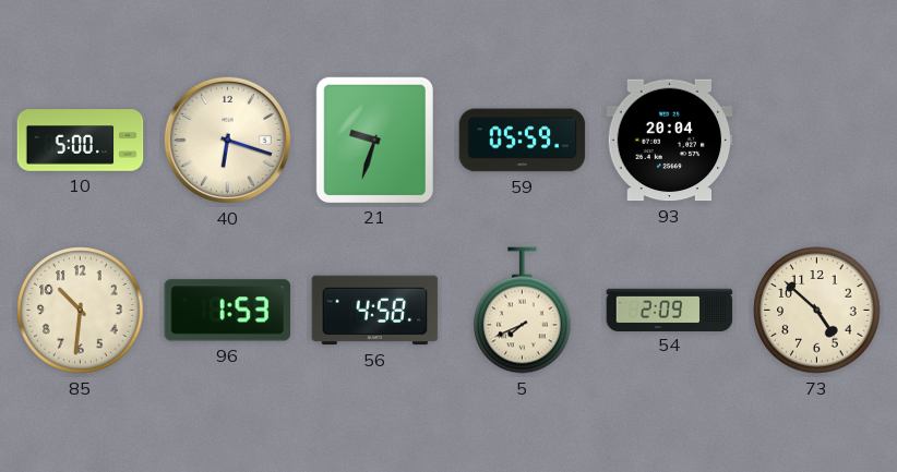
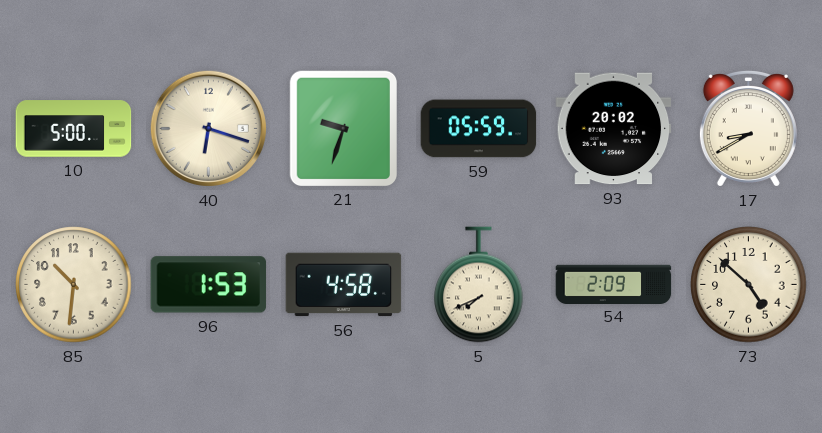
93: 20:04 -> 20:02
17: none -> 8:40
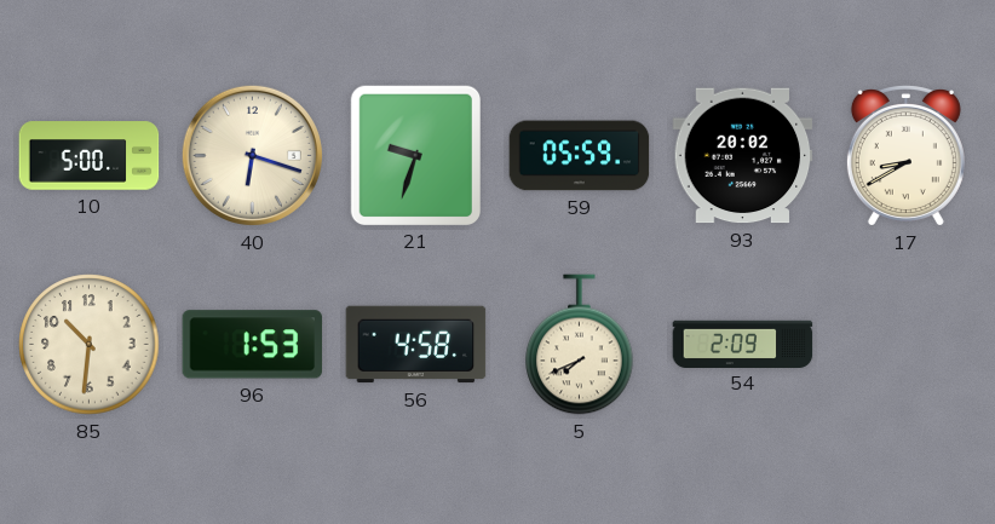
73: 4:52 -> none
